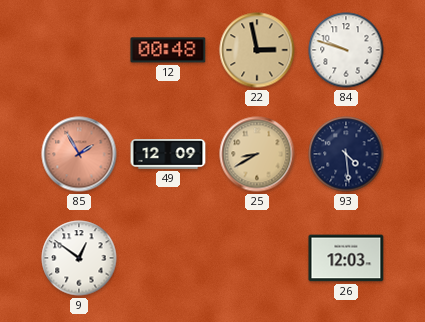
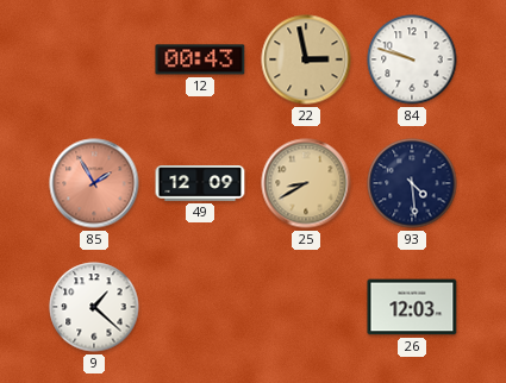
12: 00:48 -> 00:43
9: 12:51 -> 1:22
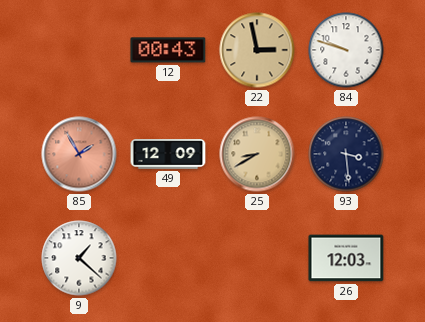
93: 4:29 -> 3:29
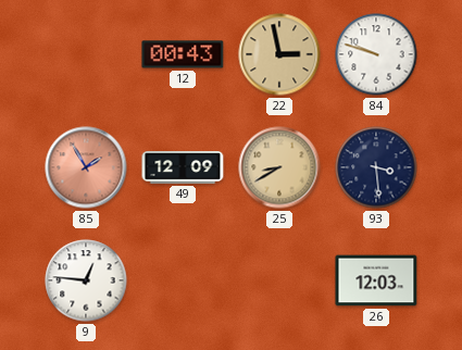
9: 1:22 -> 12:46
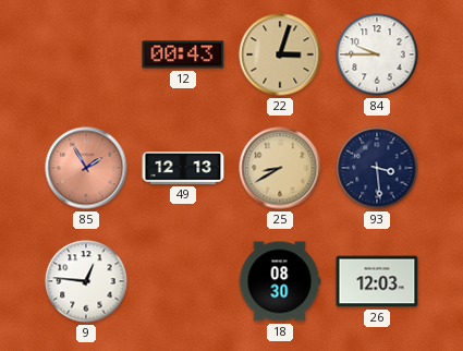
22: 2:58 -> 3:03
84: 9:48 -> 9:45
49: 12:09 -> 12:13
18: none -> 08:30
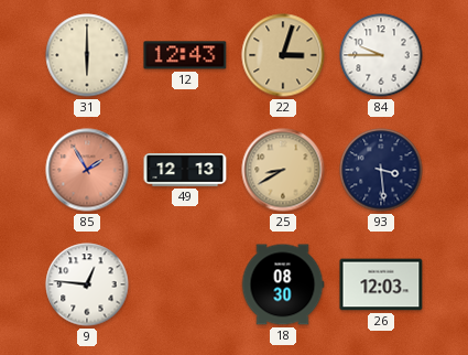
31: none -> 6:00
12: 00:43 -> 12:43
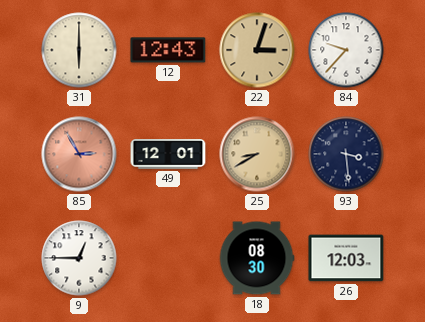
84: 9:45 -> 9:37
85: 1:55 -> 2:55
49: 12:13 -> 12:01
9: 12:46 -> 12:45
